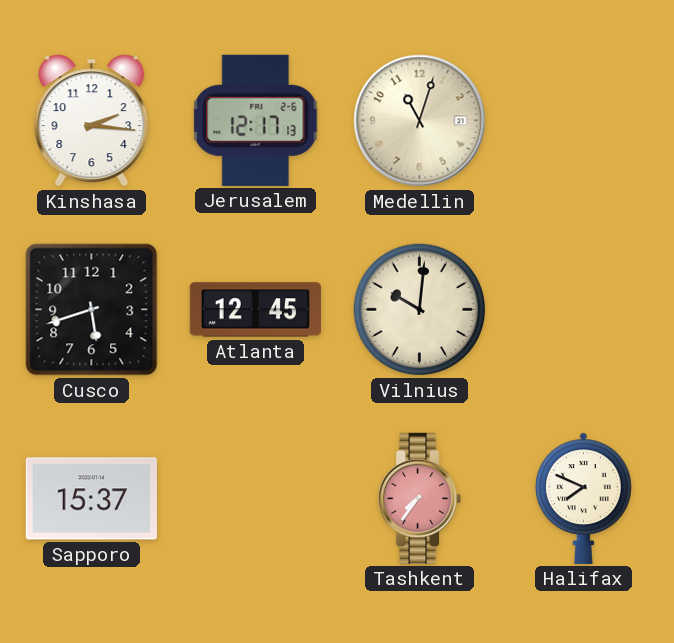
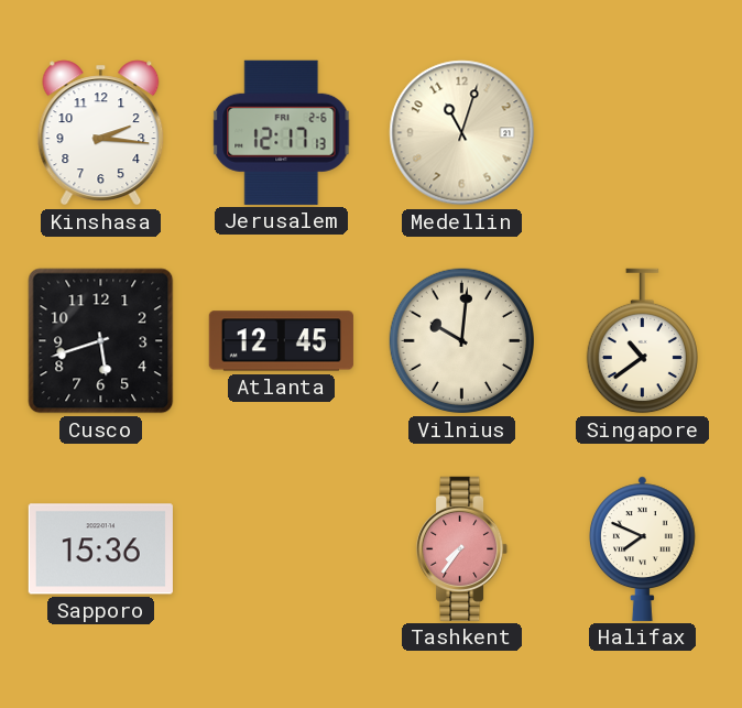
Singapore: none -> 10:39
Sapporo: 15:37 -> 15:36
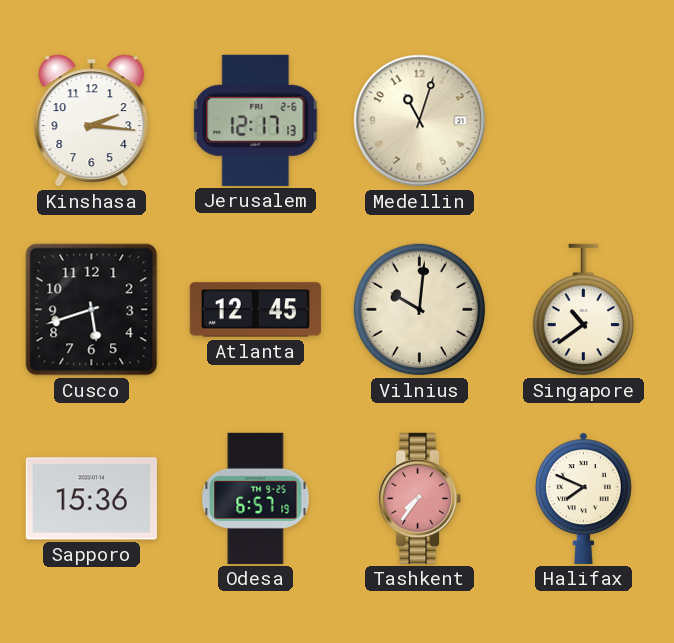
Odesa: none -> 6:57
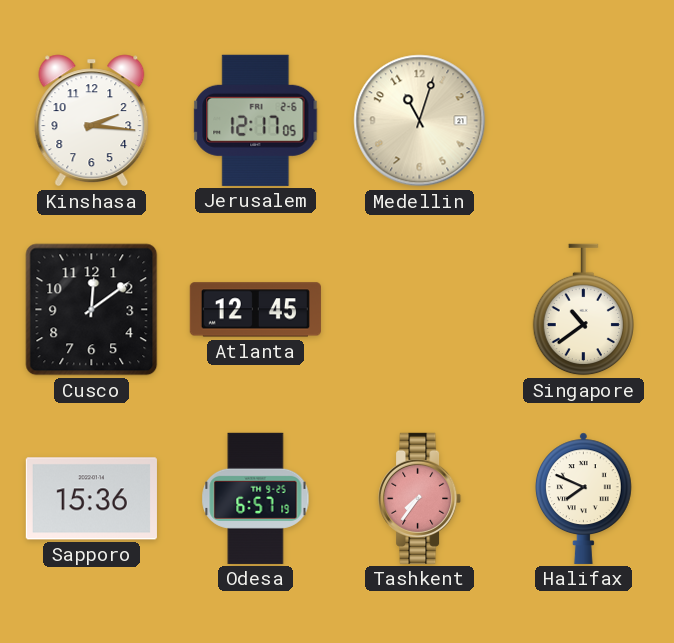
Jerusalem: 12:17:13 -> 12:17:05
Cusco: 5:42 -> 12:09
Vilnius: 10:01 -> none
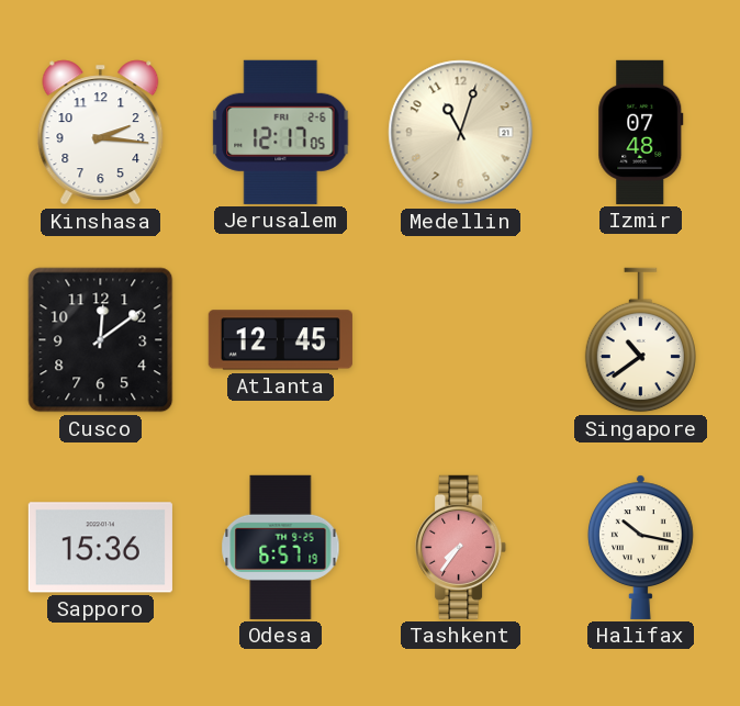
Izmir: none -> 07:48
Halifax: 7:49 -> 10:17
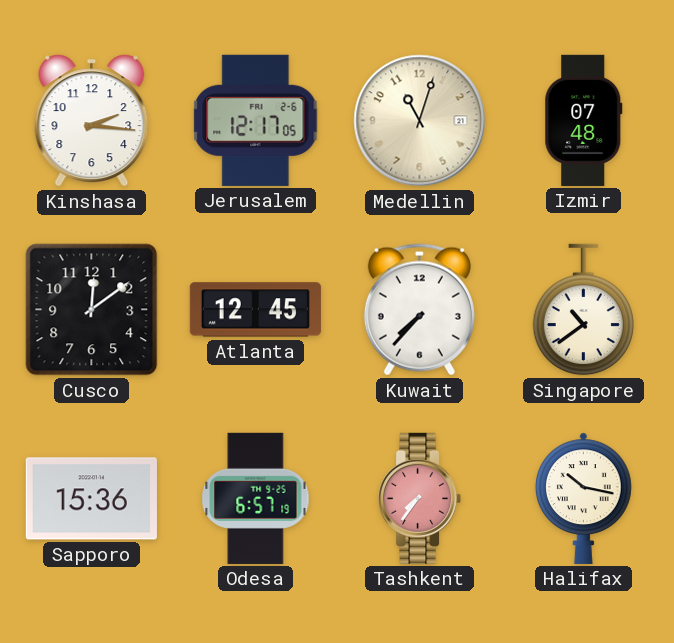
Kuwait: none -> 7:37
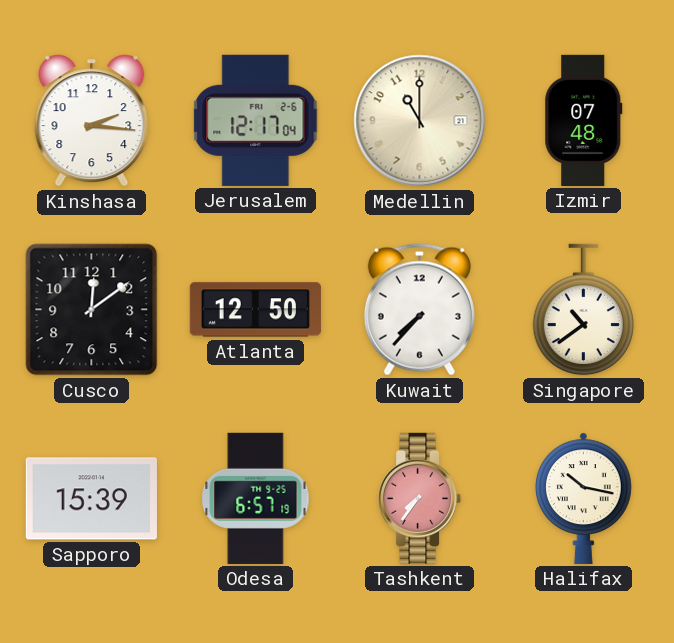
Jerusalem: 12:17:05 -> 12:17:04
Medellin: 11:03 -> 11:00
Atlanta: 12:45 -> 12:50
Sapporo: 15:36 -> 15:39
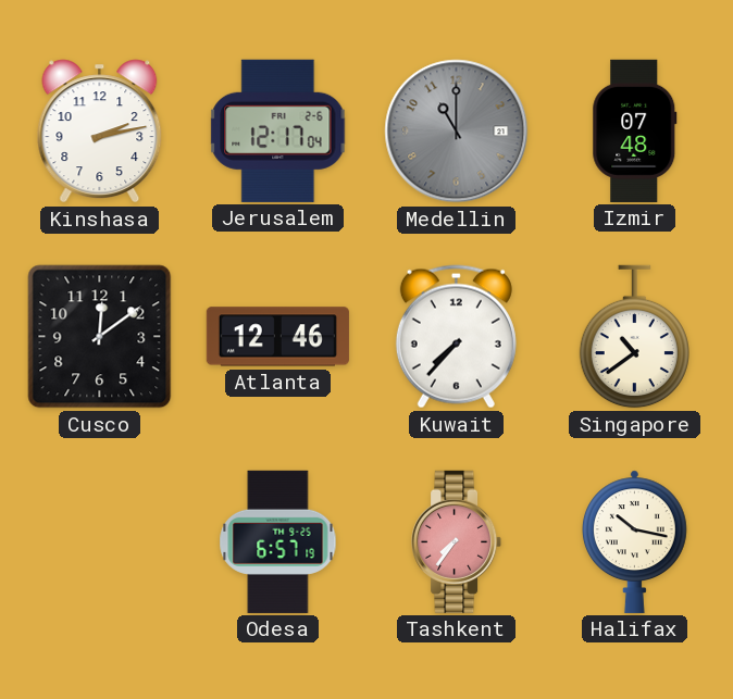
Kinshasa: 2:16 -> 2:13
Medellin dial: cream -> grey
Atlanta: 12:50 -> 12:46
Sapporo: 15:39 -> none
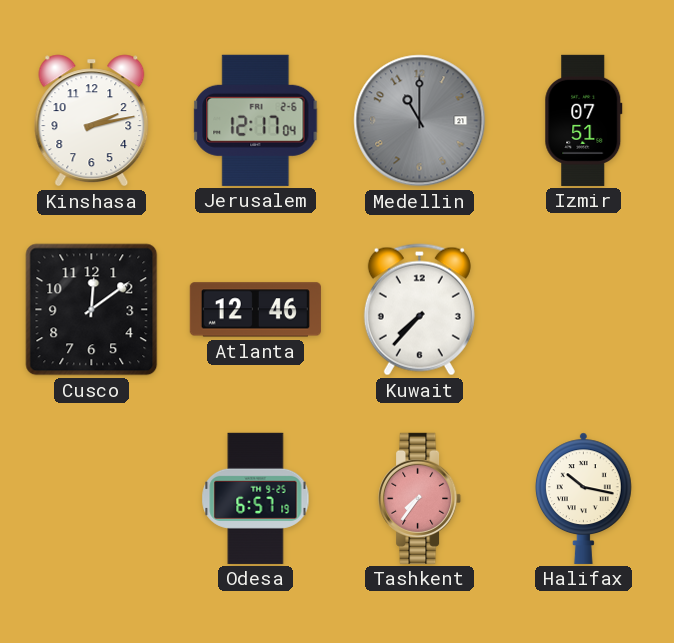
Izmir: 07:48 -> 07:51
Singapore: 10:39 -> none
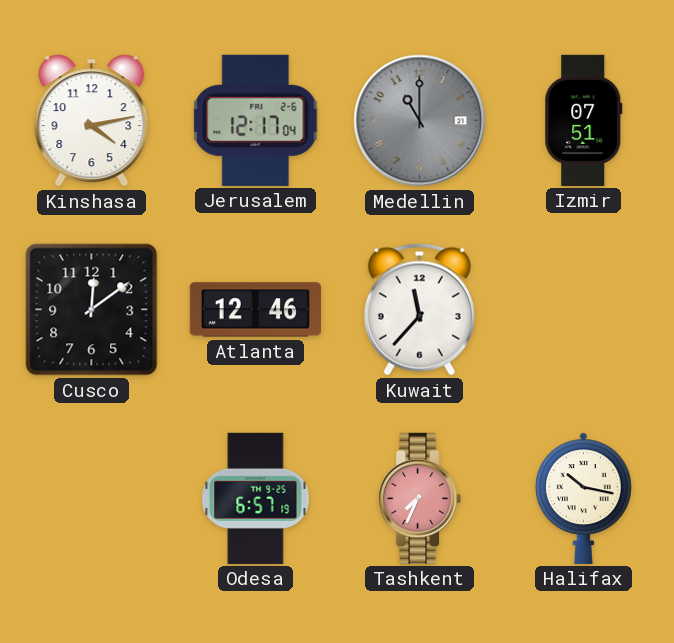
Kinshasa: 2:13 -> 4:13
Kuwait: 7:37 -> 11:37
Tashkent: 7:36 -> 7:34
